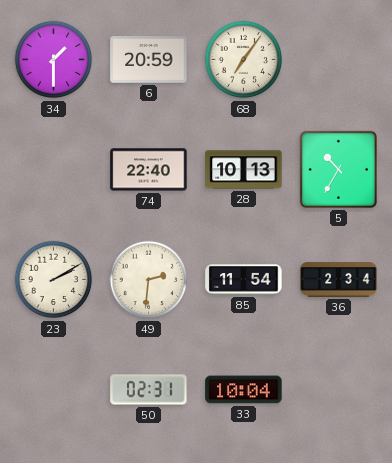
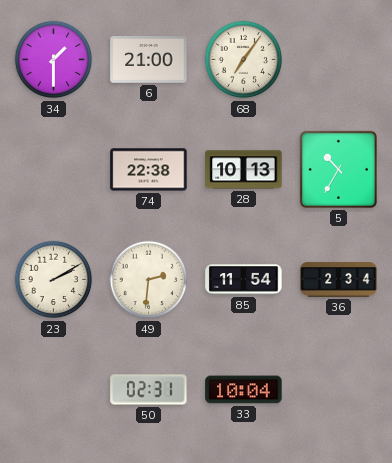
6: 20:59 -> 21:00
74: 22:40 -> 22:38
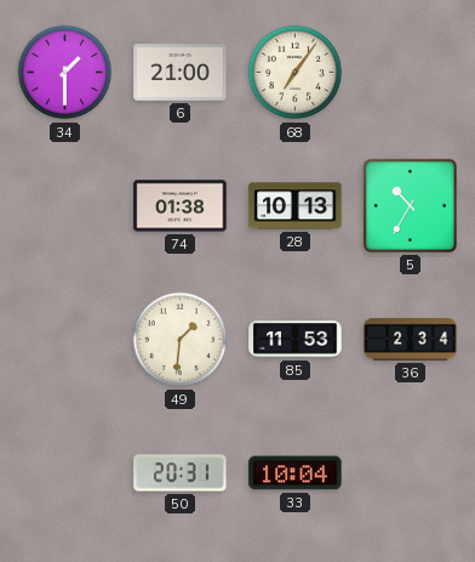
74: 22:38 -> 01:38
23: 2:10 -> none
49: 2:31 -> 1:31
85: 11:54 -> 11:53
50: 02:31 -> 20:31
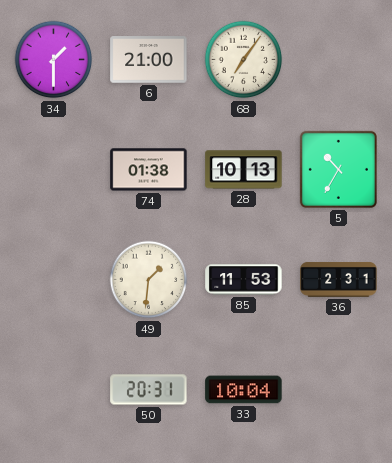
36: 2:34 -> 2:31
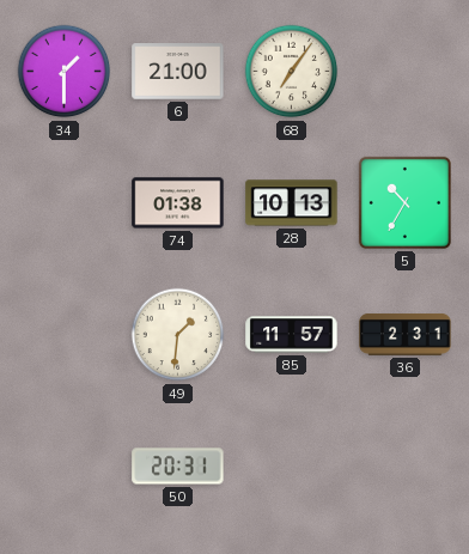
85: 11:53 -> 11:57
33: 10:04 -> none
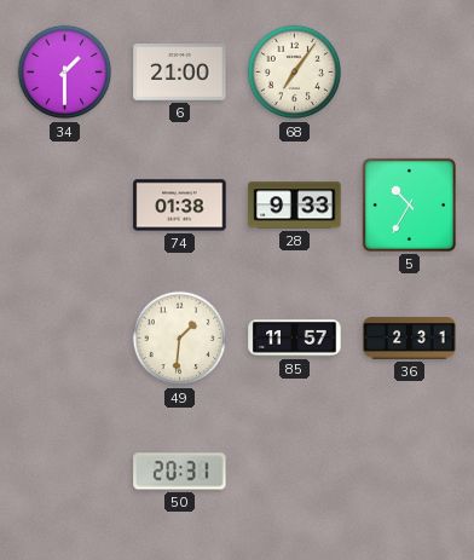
28: 10:13 -> 9:33
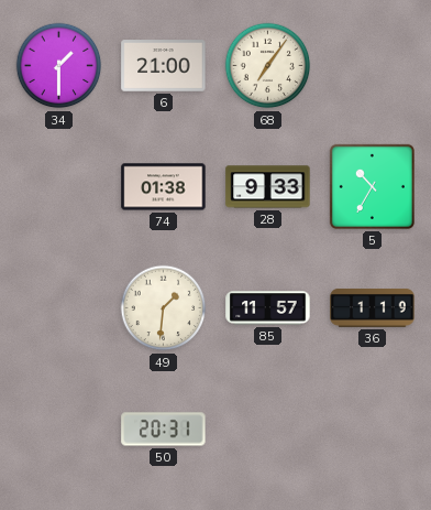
36: 2:31 -> 1:19
